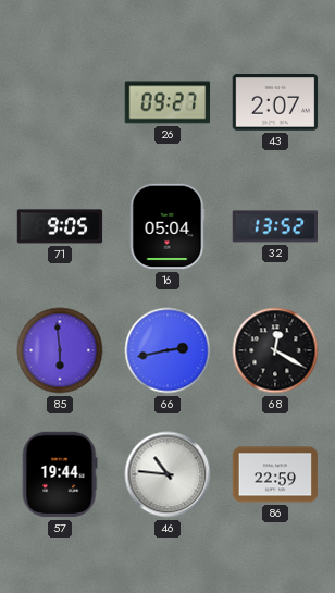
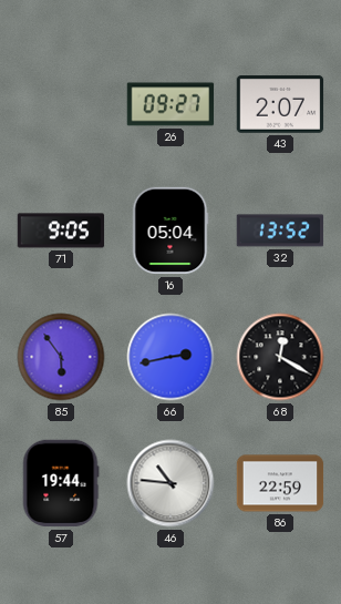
85: 5:59 -> 5:54
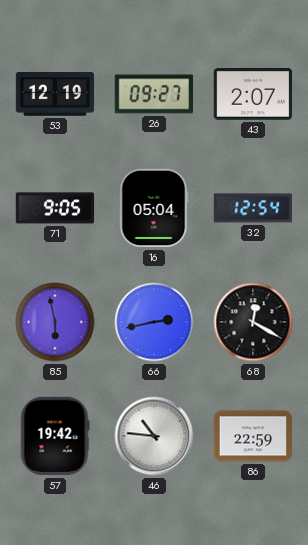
53: none -> 12:19
32: 13:52 -> 12:54
85: 5:54 -> 5:58
57: 19:44 -> 19:42
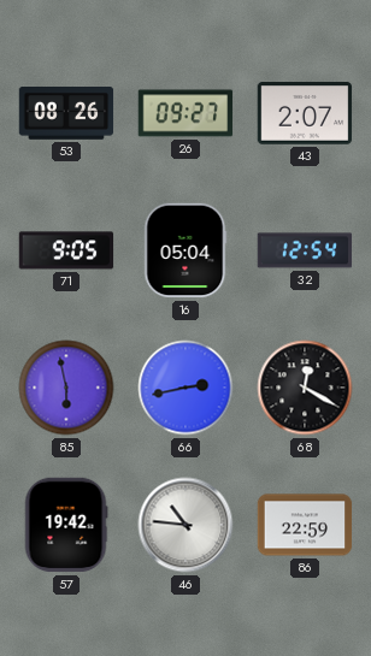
53: 12:19 -> 08:26
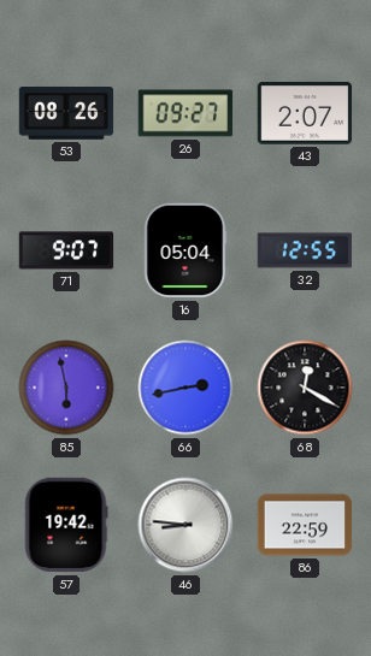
71: 9:05 -> 9:07
32: 12:54 -> 12:55
46: 10:46 -> 8:46
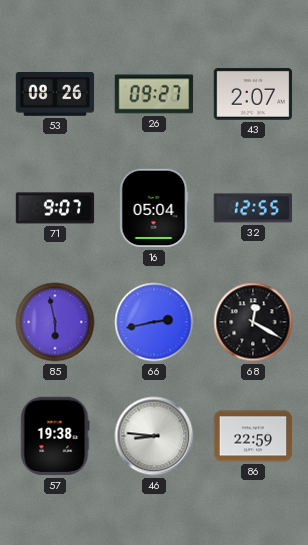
57: 19:42 -> 19:38
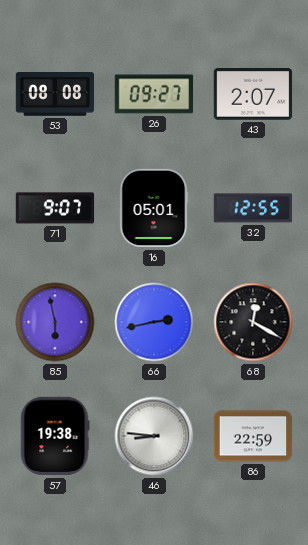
53: 08:26 -> 08:08
16: 05:04 -> 05:01
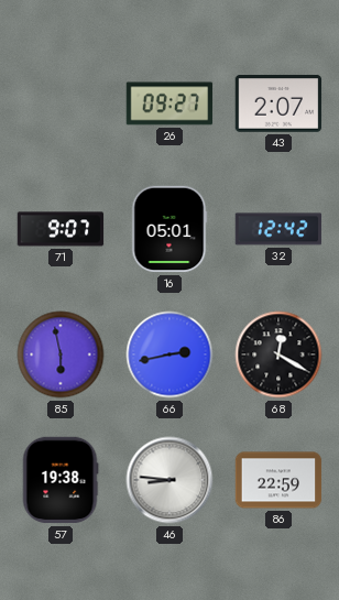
53: 08:08 -> none
32: 12:55 -> 12:42
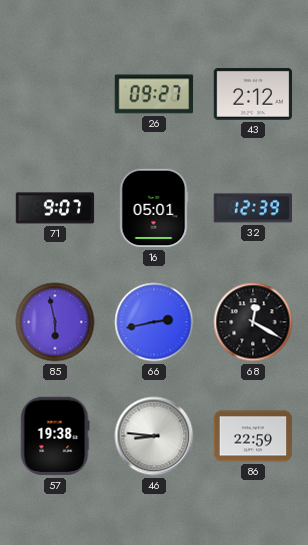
43: 2:07 -> 2:12
32: 12:42 -> 12:39
